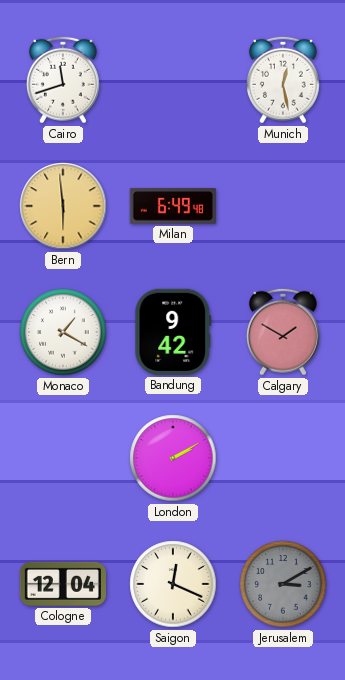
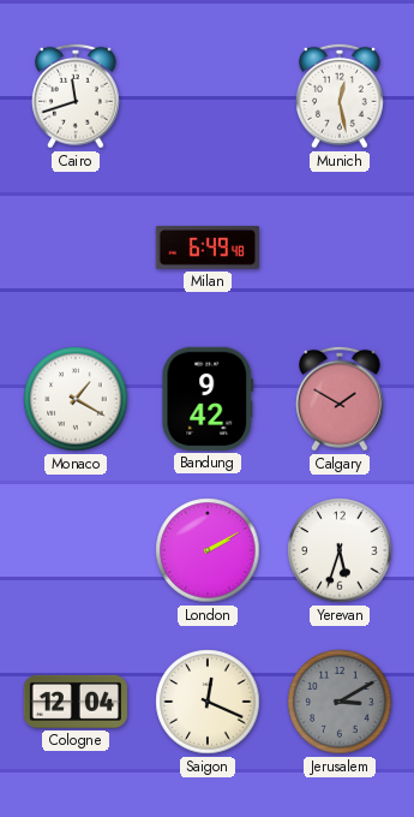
Bern: 5:59 -> none
Yerevan: none -> 5:33
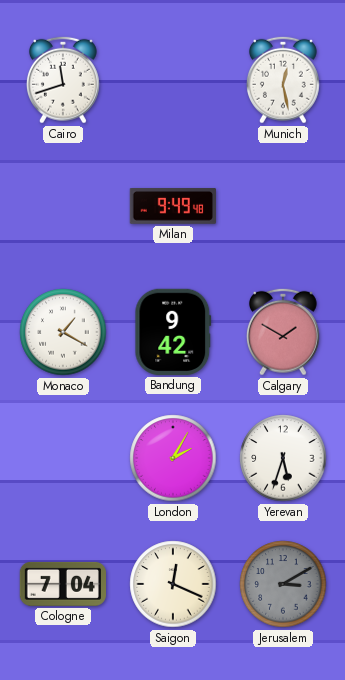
Milan: 6:49 -> 9:49
London: 2:10 -> 2:05
Cologne: 12:04 -> 7:04
